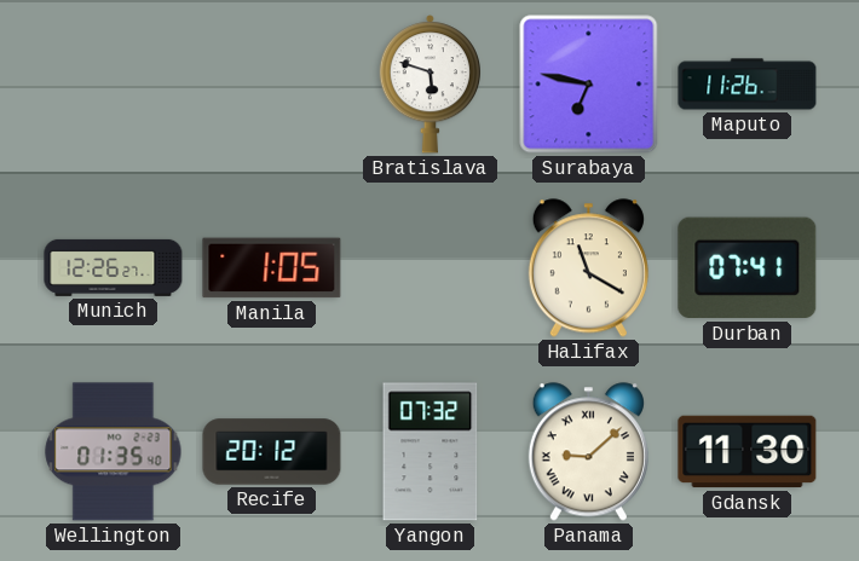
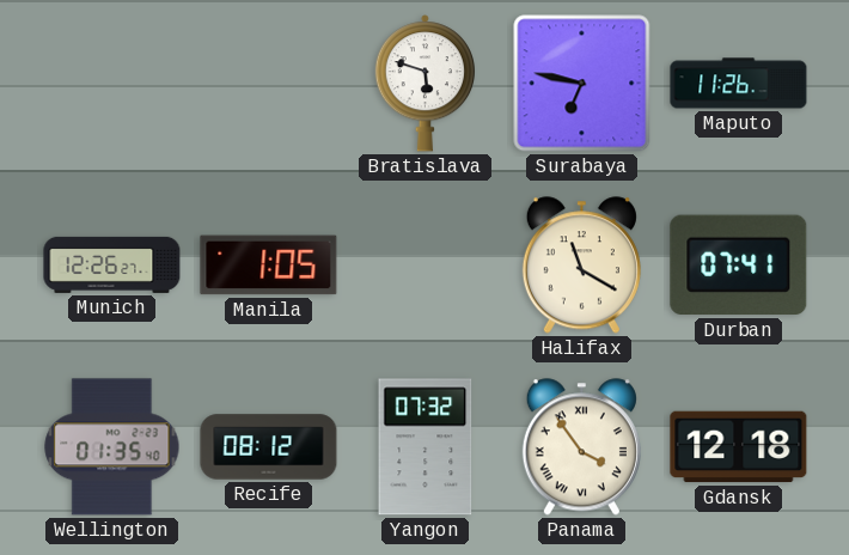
Recife: 20:12 -> 08:12
Panama: 9:08 -> 3:54
Gdansk: 11:30 -> 12:18
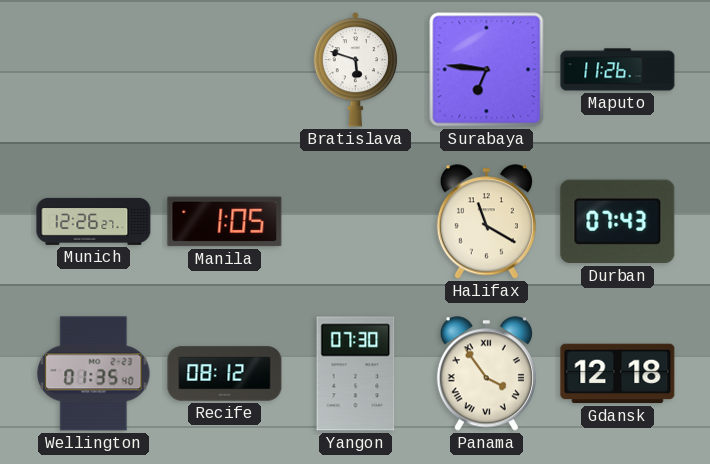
Surabaya: 6:47 -> 6:46
Durban: 07:41 -> 07:43
Yangon: 07:32 -> 07:30
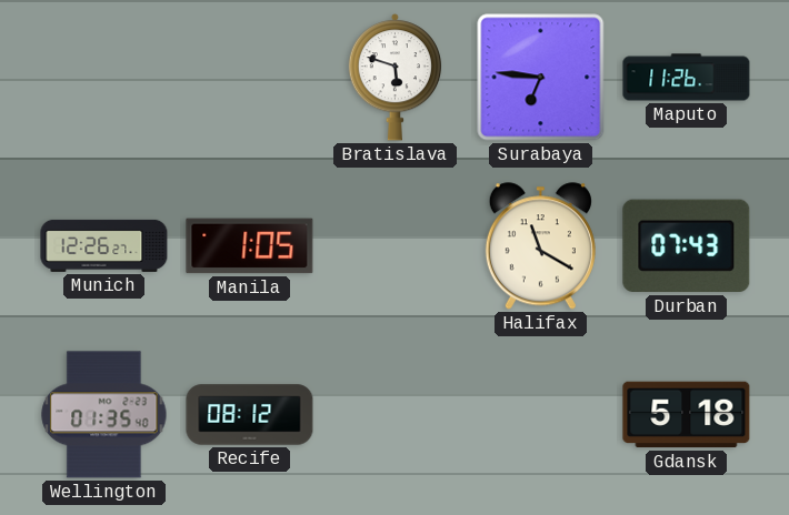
Yangon: 07:30 -> none
Panama: 3:54 -> none
Gdansk: 12:18 -> 5:18
